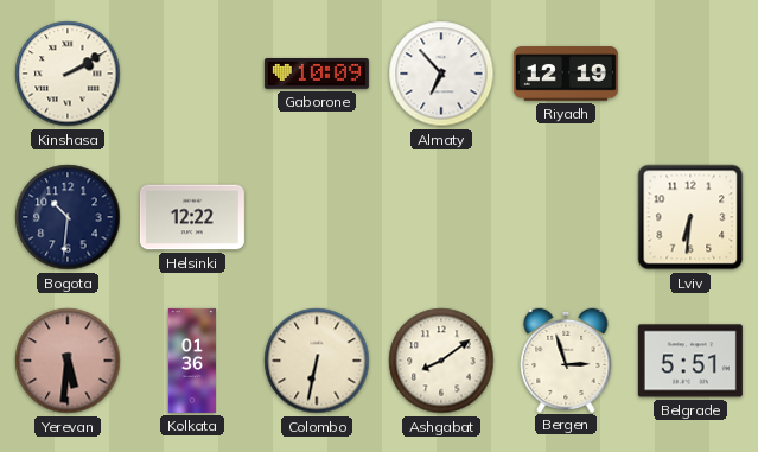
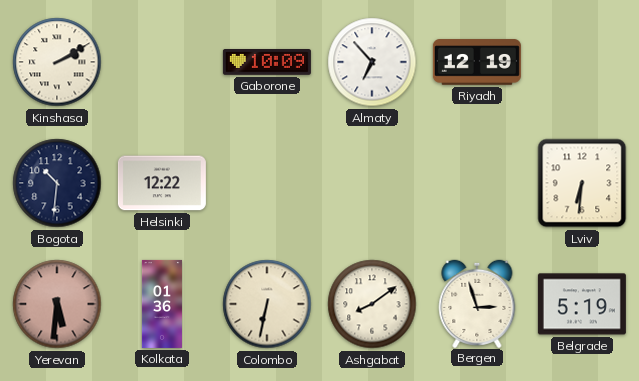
Belgrade: 5:51 -> 5:19
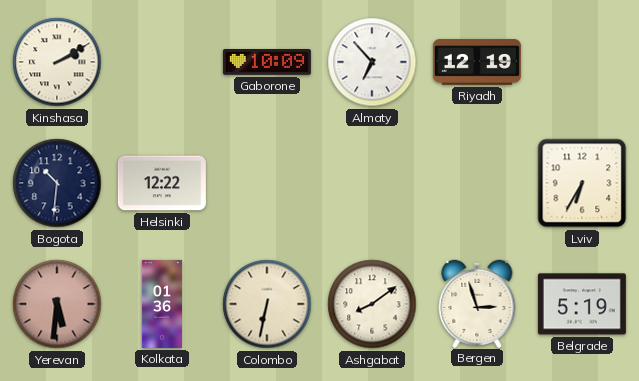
Lviv: 6:31 -> 6:35
